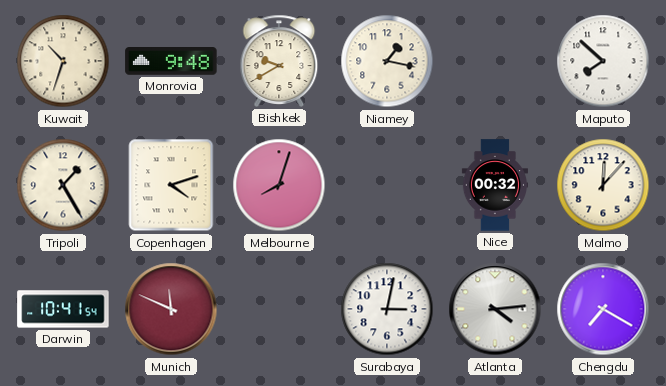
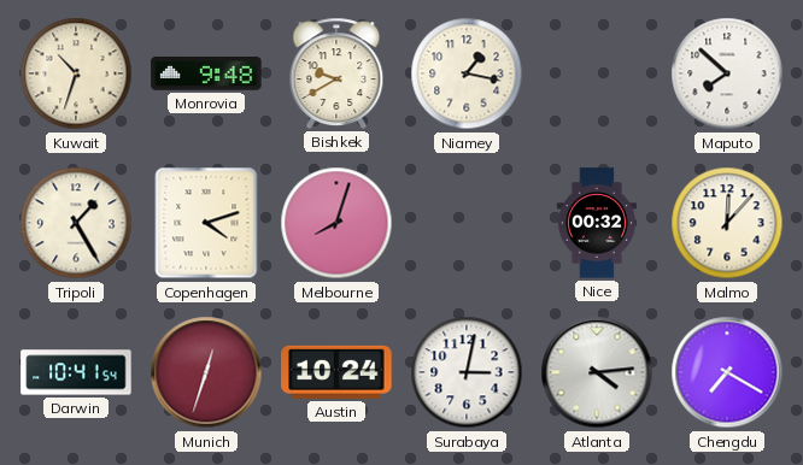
Munich: 11:49 -> 12:33
Austin: none -> 10:24
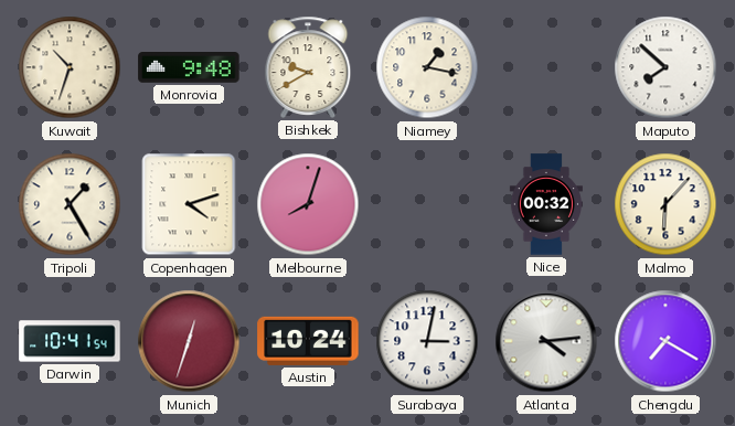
Malmo: 12:07 -> 6:07
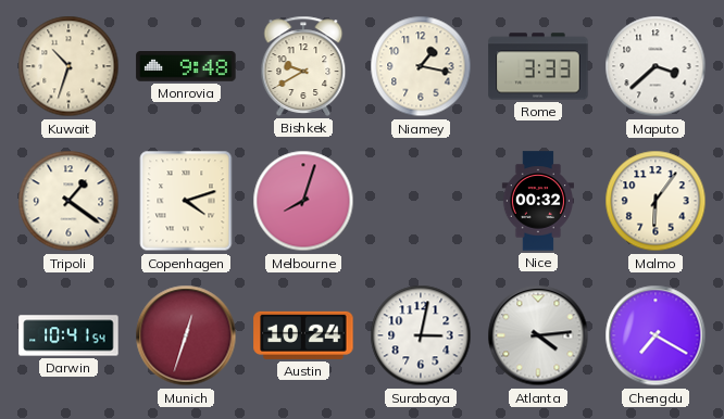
Rome: none -> 3:33
Maputo: 7:52 -> 3:38
Tripoli: 1:25 -> 1:21
Malmo: 6:07 -> 6:06
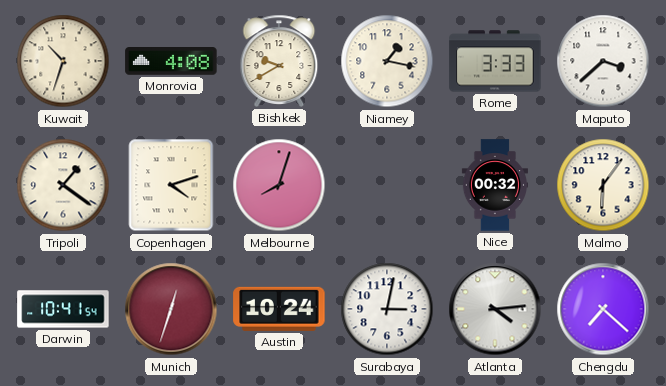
Monrovia: 9:48 -> 4:08
Chengdu: 7:20 -> 7:22
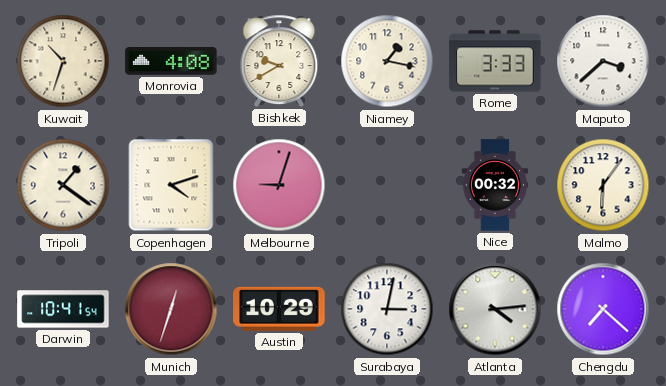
Melbourne: 8:03 -> 9:03
Austin: 10:24 -> 10:29
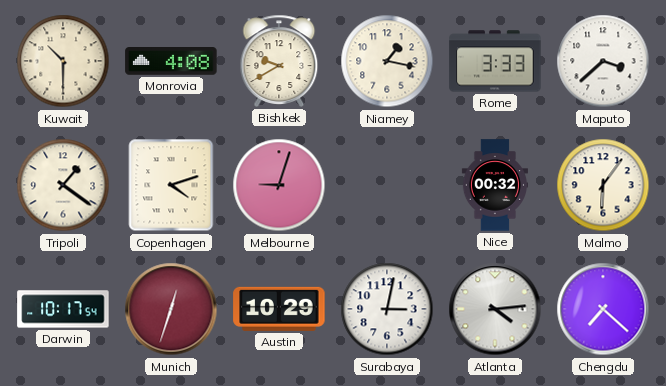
Kuwait: 10:33 -> 10:30
Darwin: 10:41 -> 10:17
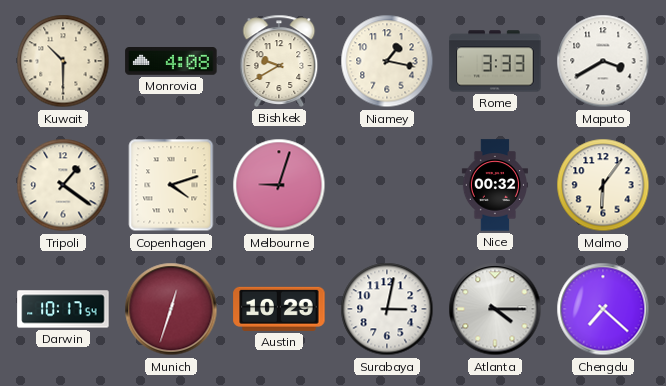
Maputo: 3:38 -> 3:40
Atlanta: 4:14 -> 4:15
